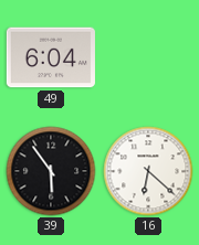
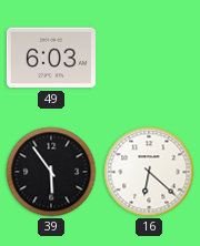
49: 6:04 -> 6:03
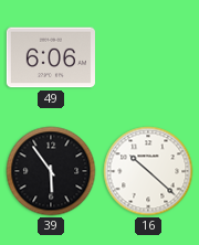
49: 6:03 -> 6:06
16: 6:22 -> 10:22
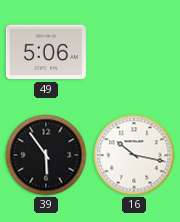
49: 6:06 -> 5:06
16: 10:22 -> 10:17
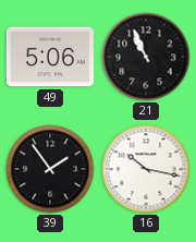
21: none -> 10:56
39: 5:54 -> 1:54
